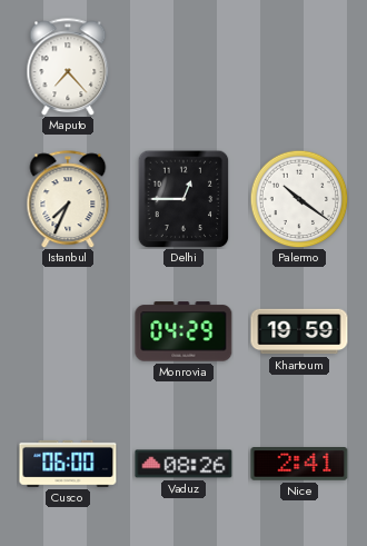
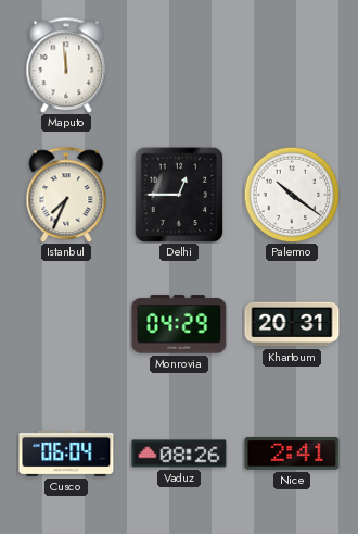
Maputo: 7:23 -> 11:59
Khartoum: 19:59 -> 20:31
Cusco: 06:00 -> 06:04
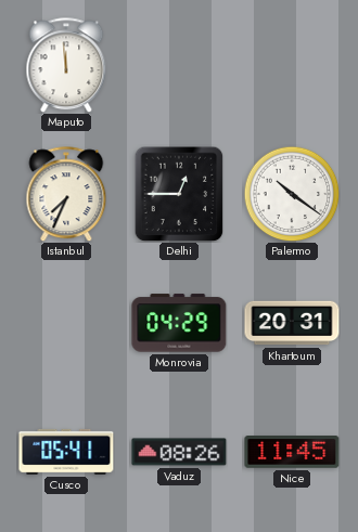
Cusco: 06:04 -> 05:41
Nice: 2:41 -> 11:45
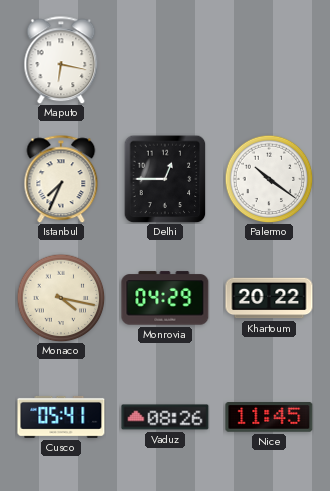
Maputo: 11:59 -> 6:17
Monaco: none -> 4:17
Khartoum: 20:31 -> 20:22
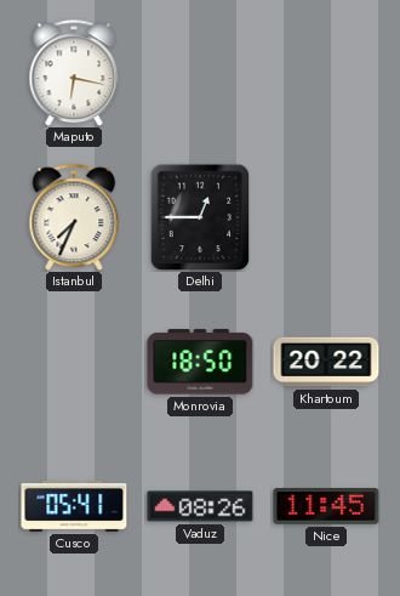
Palermo: 10:21 -> none
Monaco: 4:17 -> none
Monrovia: 04:29 -> 18:50
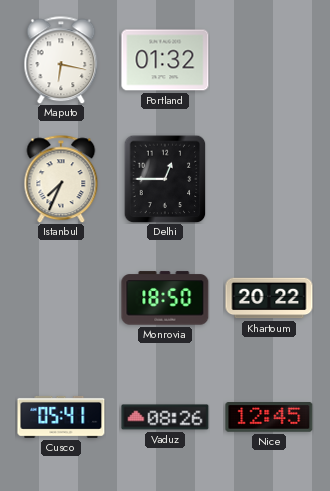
Portland: none -> 01:32
Nice: 11:45 -> 12:45
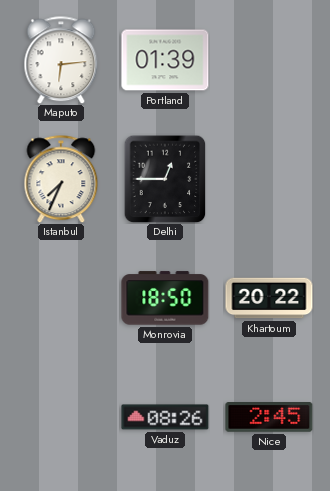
Maputo: 6:17 -> 6:14
Portland: 01:32 -> 01:39
Cusco: 05:41 -> none
Nice: 12:45 -> 2:45
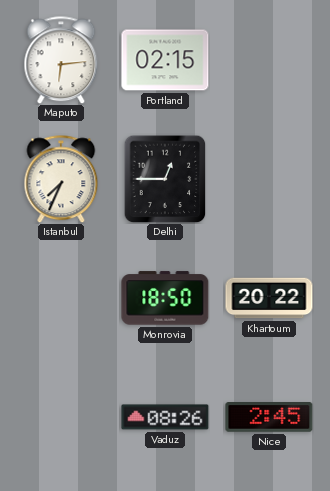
Portland: 01:39 -> 02:15
